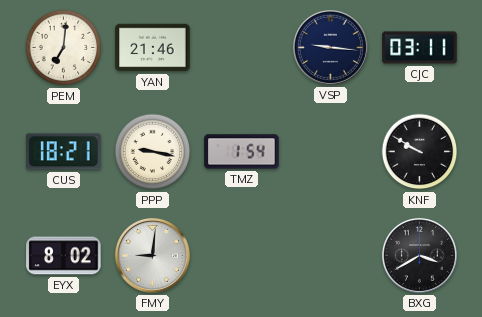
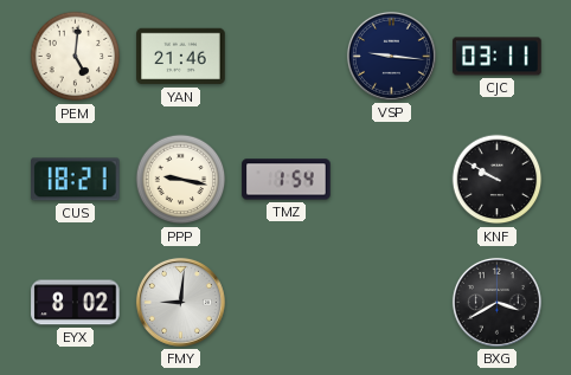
PEM: 7:01 -> 5:01
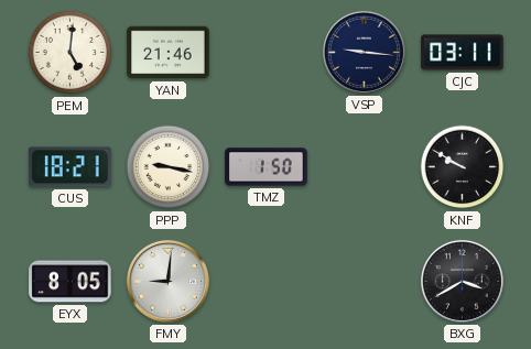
TMZ: 1:54 -> 1:50
EYX: 8:02 -> 8:05
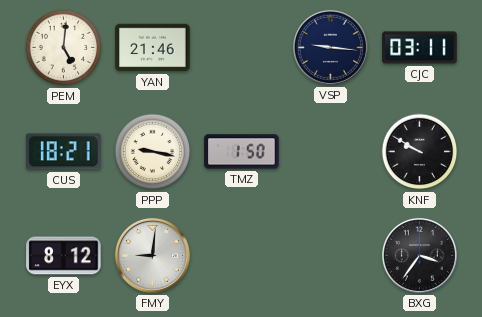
EYX: 8:05 -> 8:12
BXG: 3:40 -> 3:36
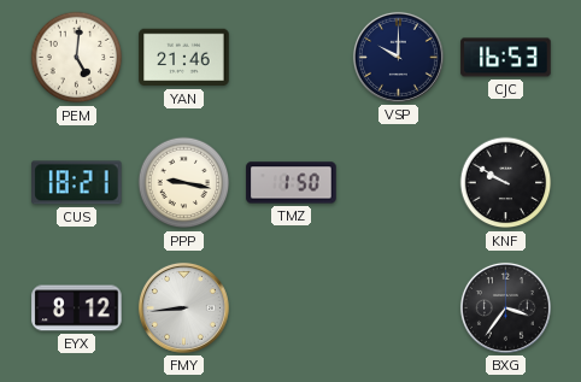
VSP: 9:16 -> 10:00
CJC: 03:11 -> 16:53
FMY: 9:01 -> 8:44
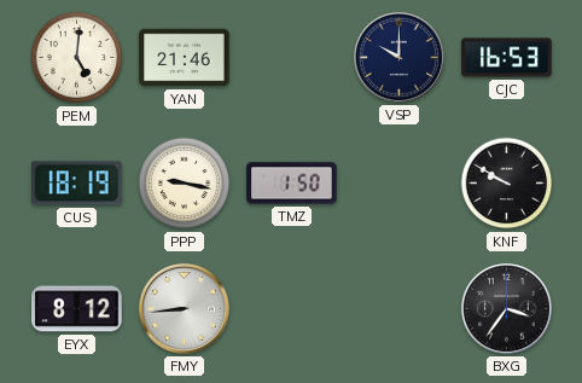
CUS: 18:21 -> 18:19
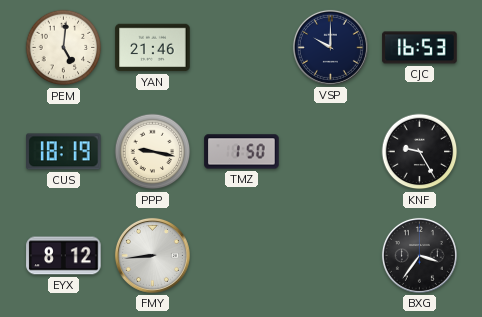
KNF: 9:50 -> 9:25
